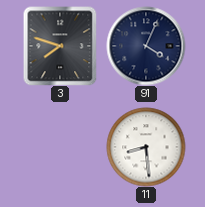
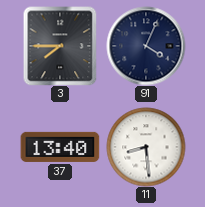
3: 7:48 -> 7:45
37: none -> 13:40
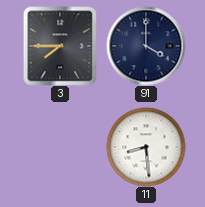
91: 4:04 -> 4:00
37: 13:40 -> none
